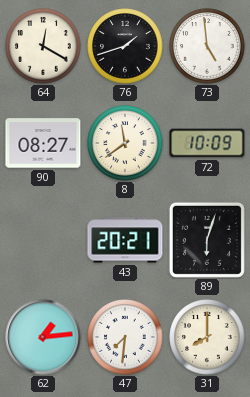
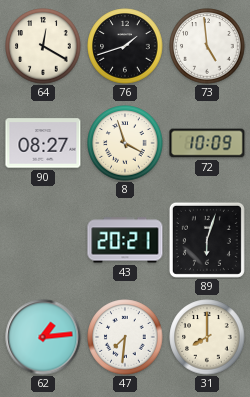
8: 11:39 -> 3:57
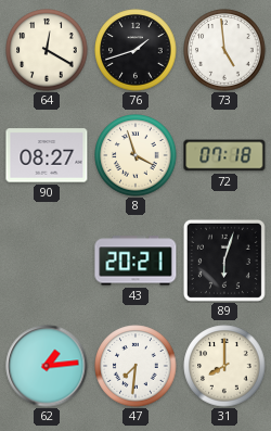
72: 10:09 -> 07:18
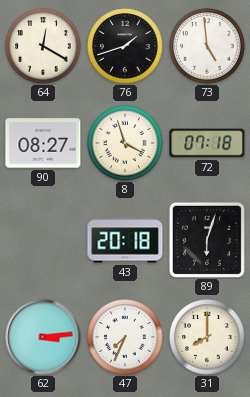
43: 20:21 -> 20:18
62: 1:14 -> 3:14
47: 7:31 -> 7:34
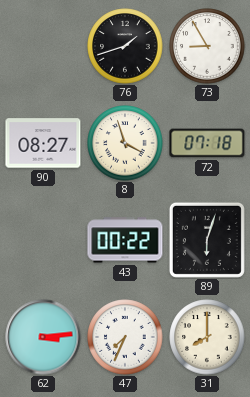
64: 12:20 -> none
73: 4:59 -> 8:55
43: 20:18 -> 00:22
